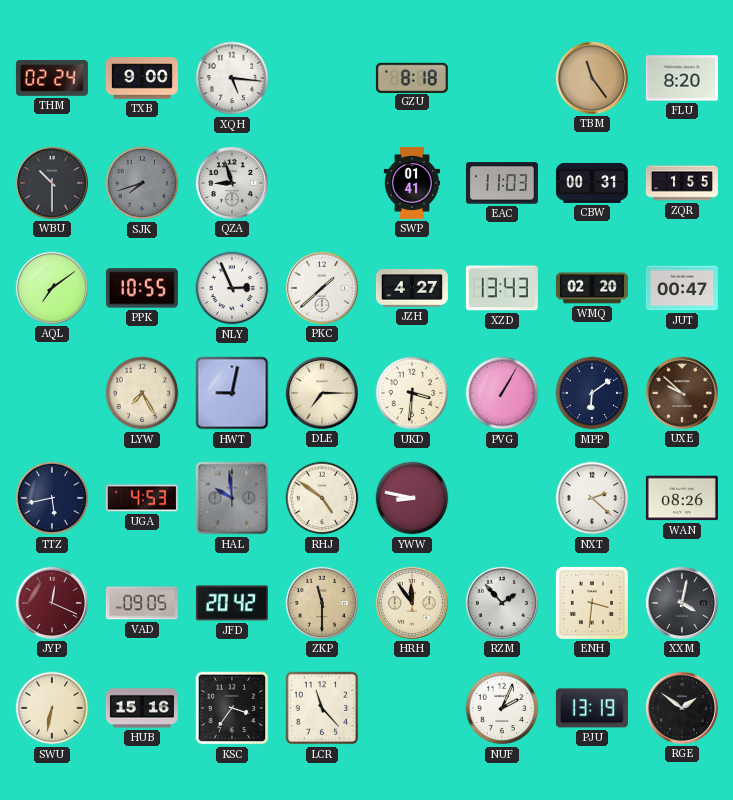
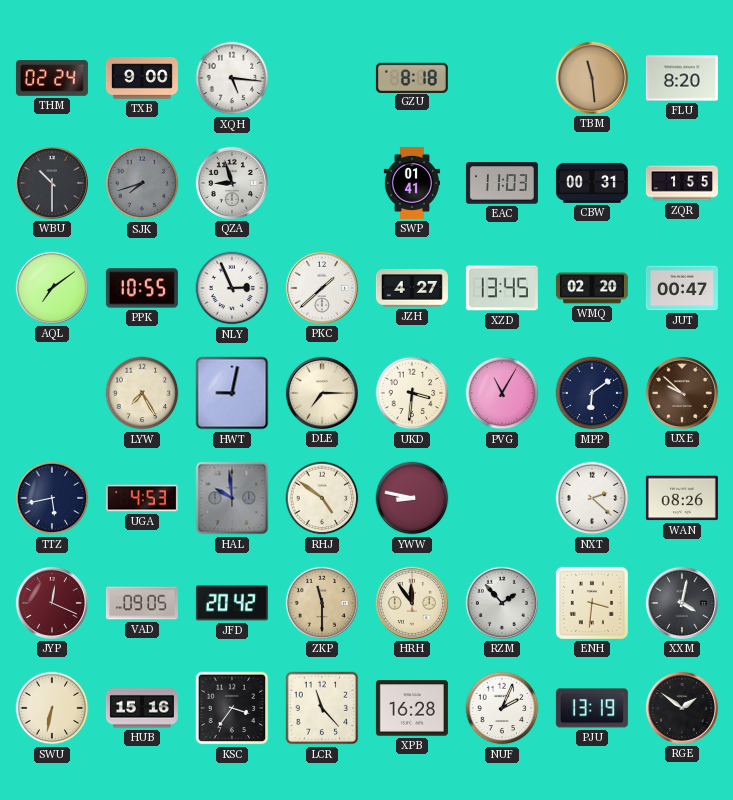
TBM: 11:24 -> 11:29
XZD: 13:43 -> 13:45
PVG: 1:05 -> 11:05
XPB: none -> 16:28
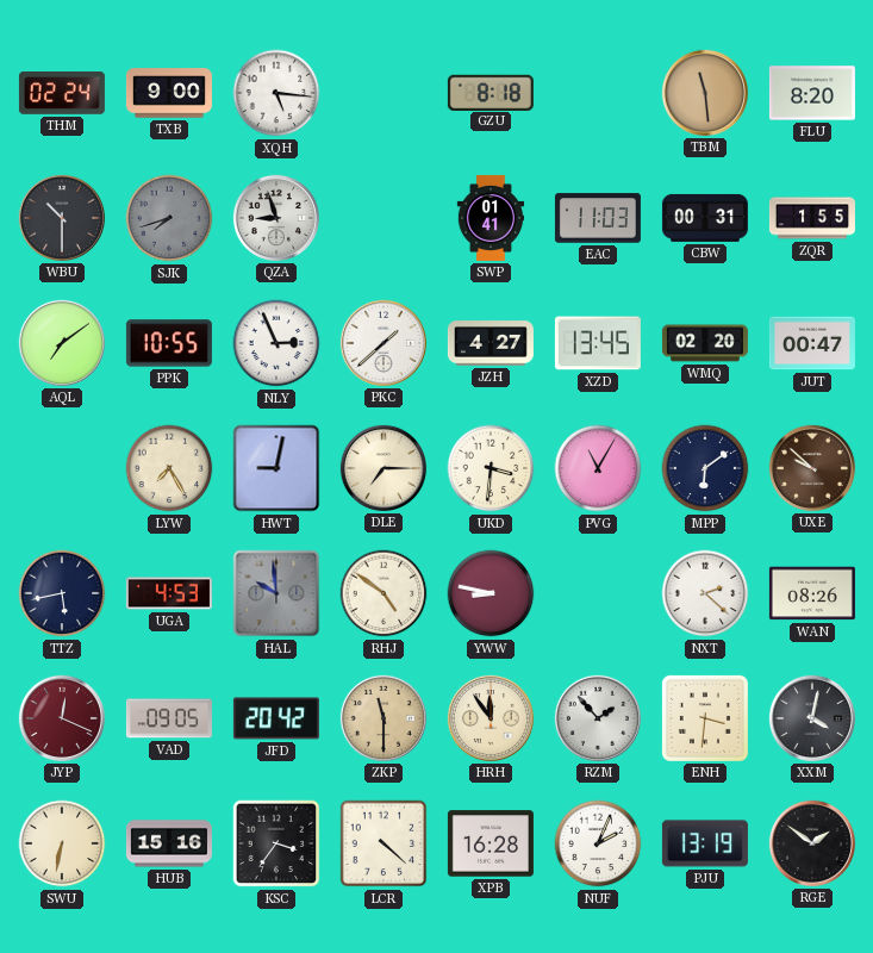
LCR: 11:23 -> 4:22
